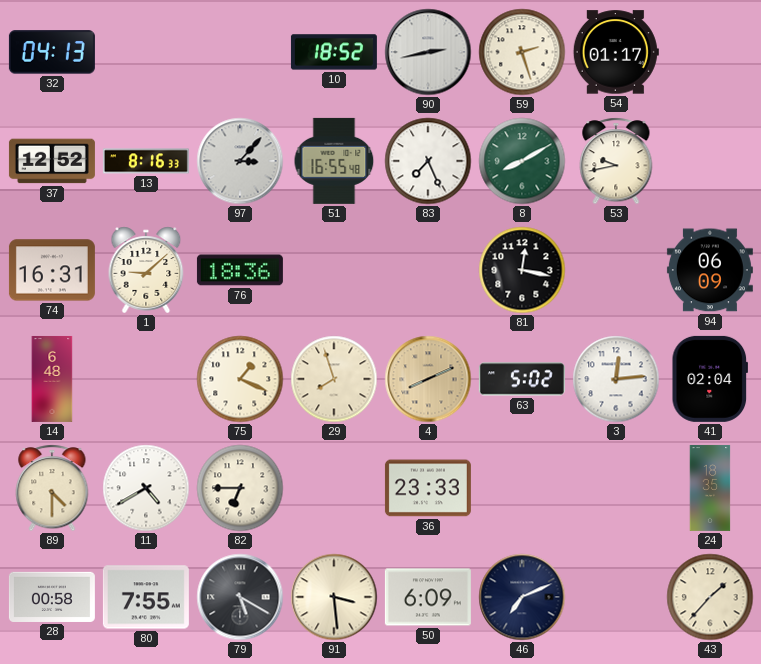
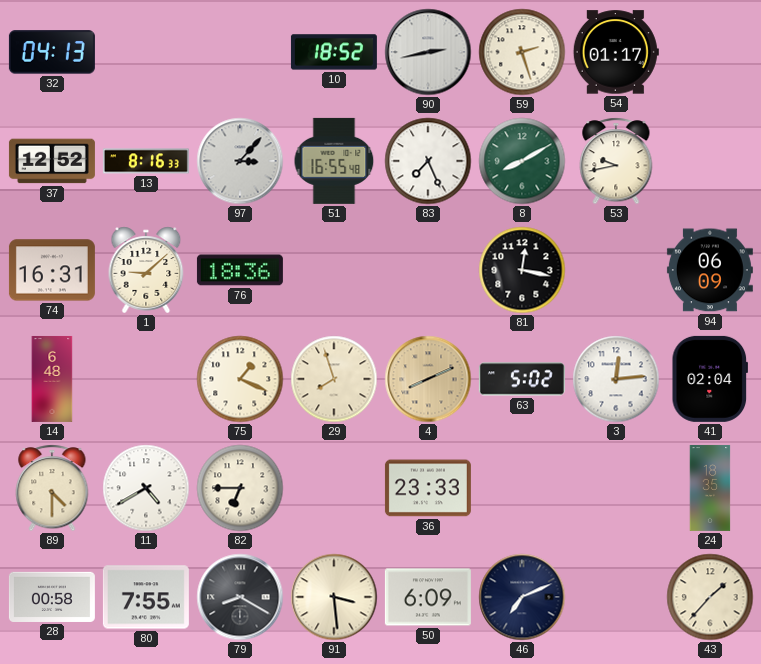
79: 5:20 -> 8:20
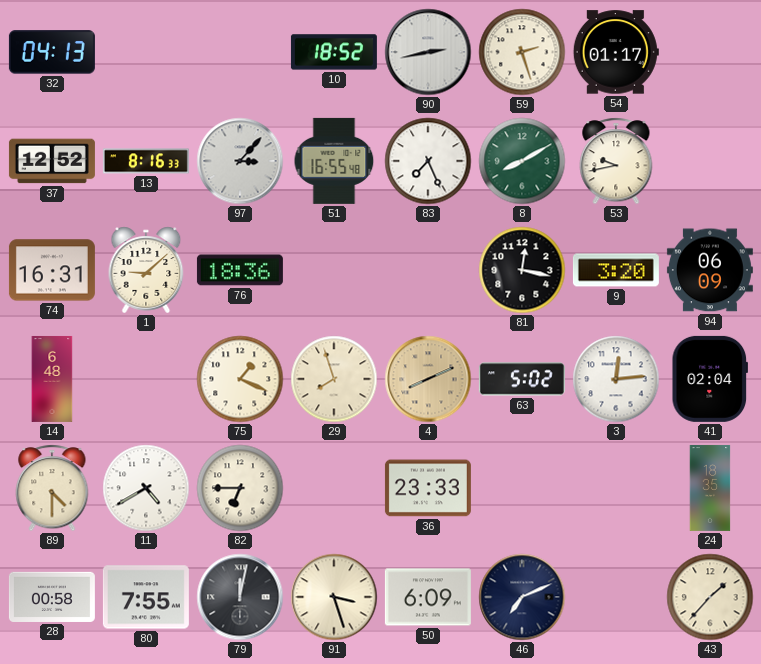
9: none -> 3:20
79: 8:20 -> 12:02
91: 3:29 -> 3:27
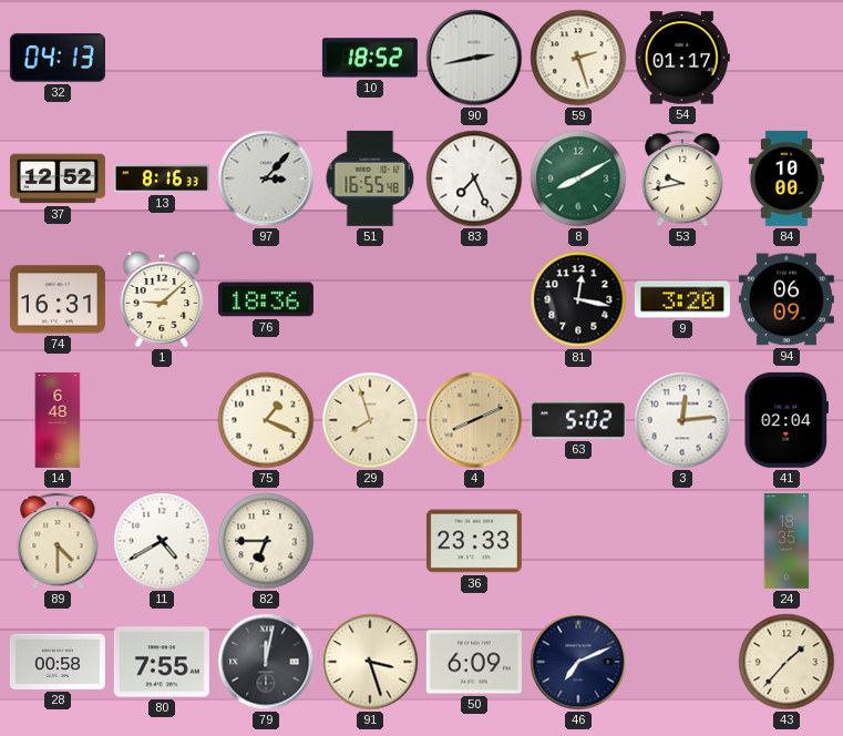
84: none -> 10:00
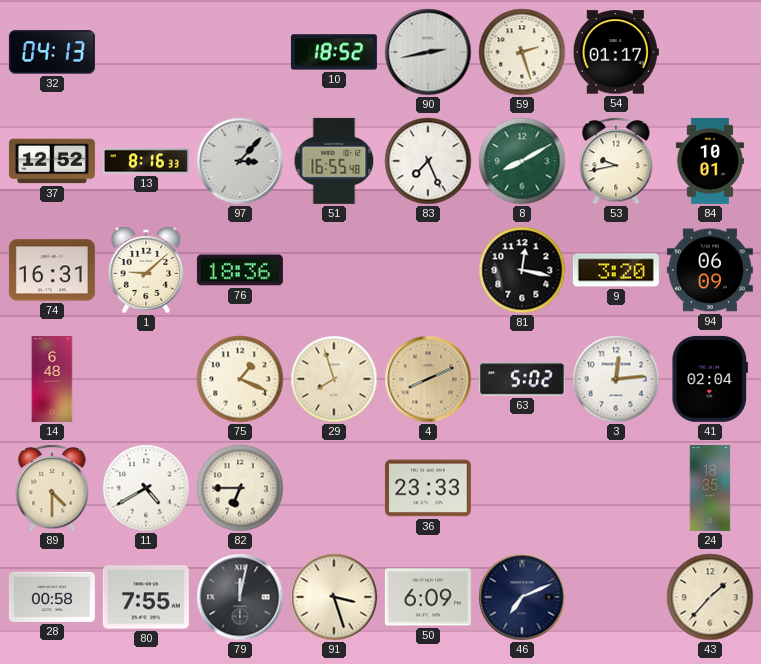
84: 10:00 -> 10:01
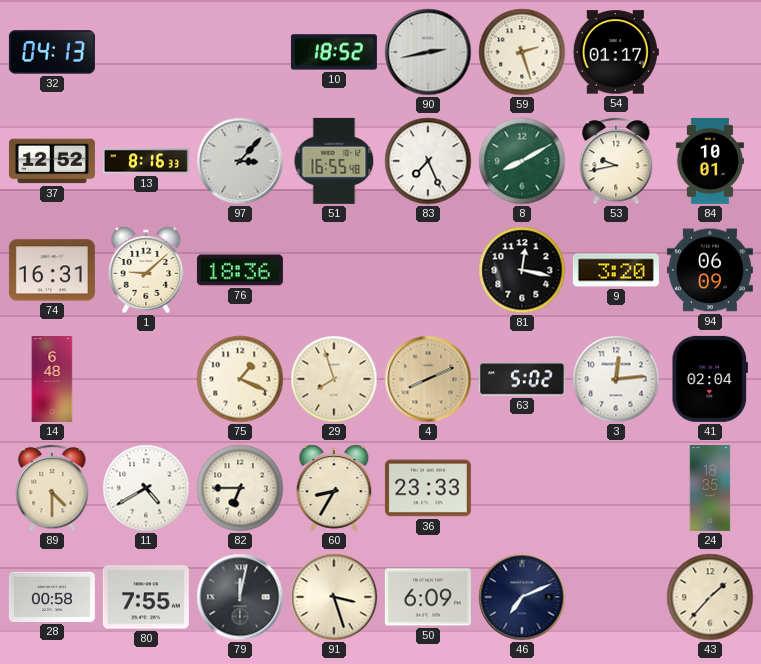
60: none -> 8:35
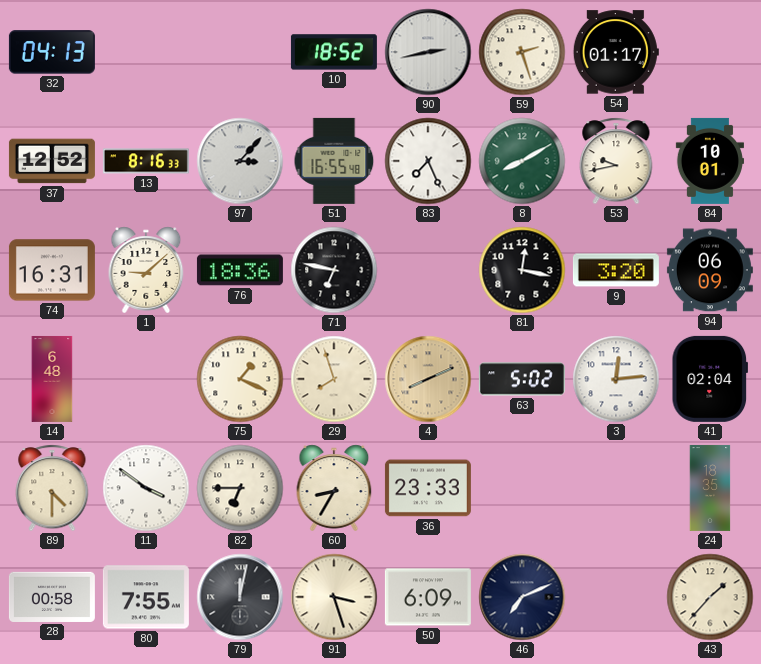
71: none -> 6:47
11: 4:40 -> 3:51
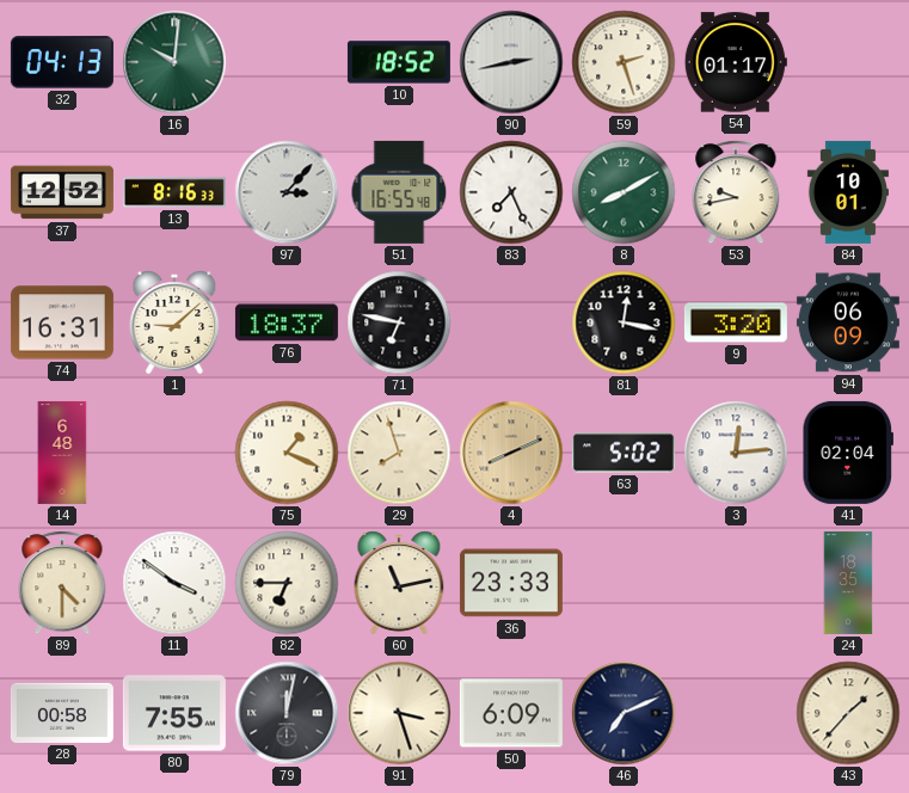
16: none -> 10:01
76: 18:36 -> 18:37
60: 8:35 -> 11:13
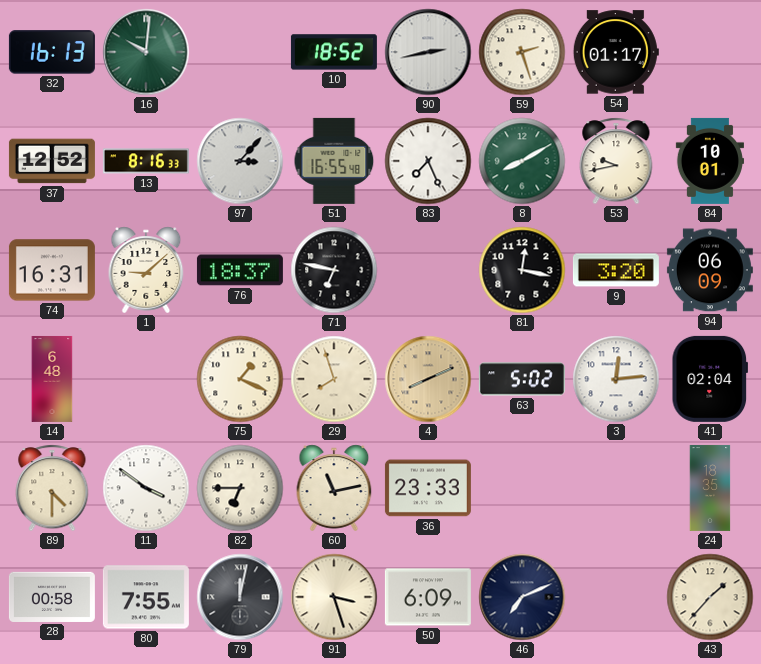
32: 04:13 -> 16:13
